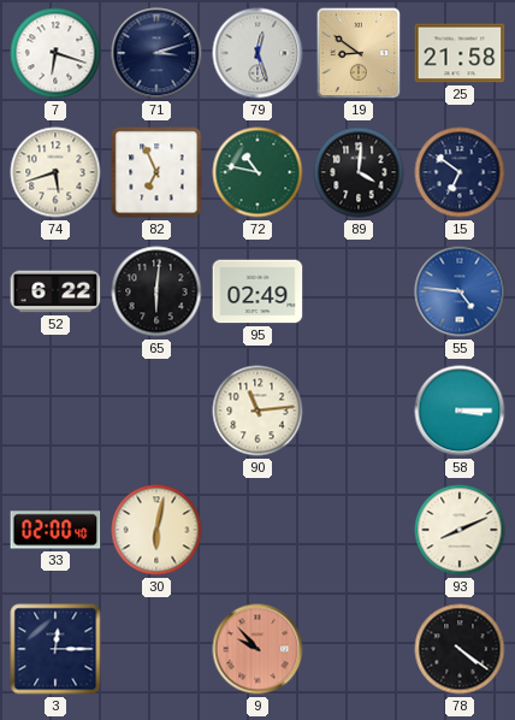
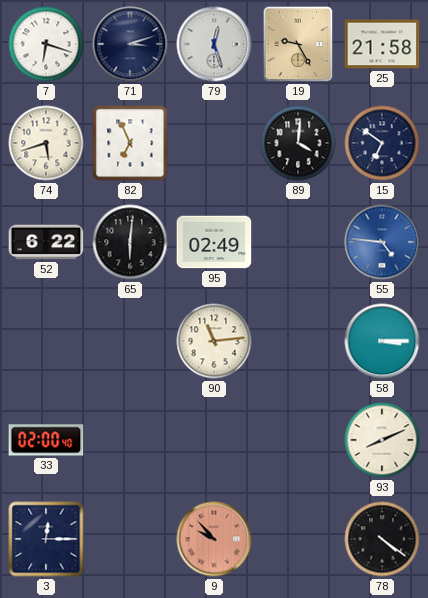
19: 8:51 -> 9:25
72: 10:47 -> none
30: 6:02 -> none
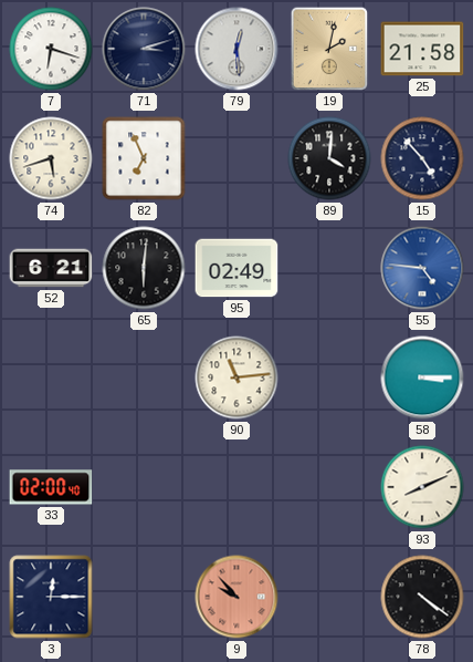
79: 12:27 -> 12:29
19: 9:25 -> 2:02
15: 6:51 -> 4:53
52: 6:22 -> 6:21
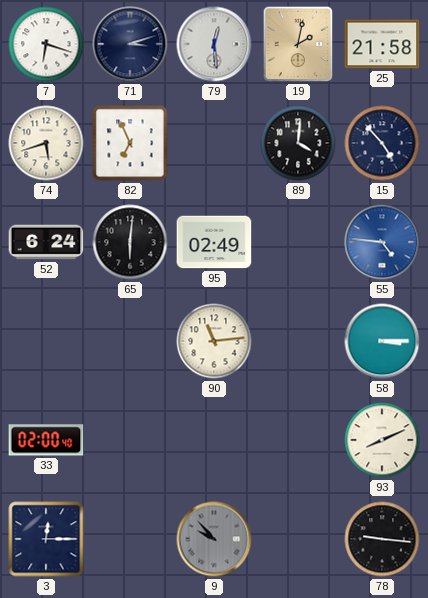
52: 6:21 -> 6:24
9 dial: salmon -> grey
78: 4:21 -> 9:16
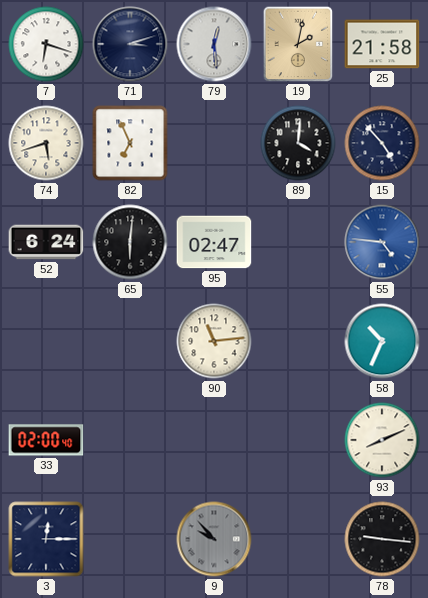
95: 02:49 -> 02:47
58: 3:15 -> 10:34
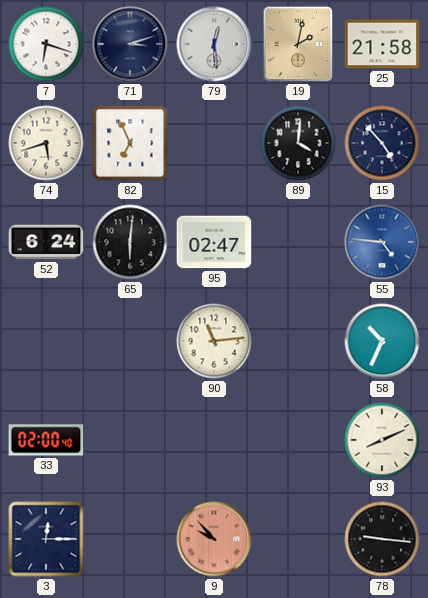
9 dial: grey -> salmon
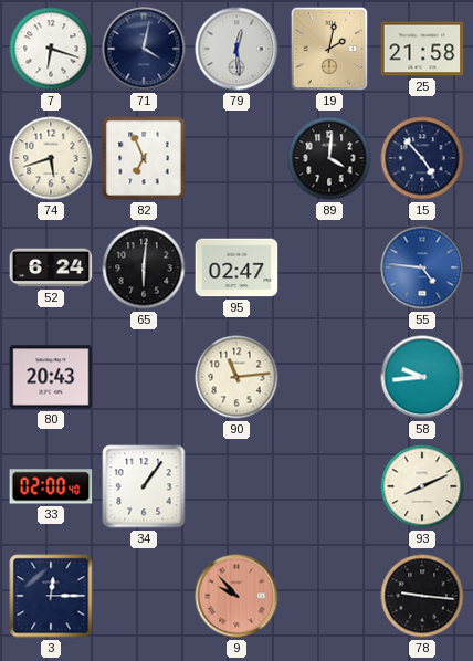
71: 3:12 -> 4:02
80: none -> 20:43
58: 10:34 -> 9:44
34: none -> 1:06
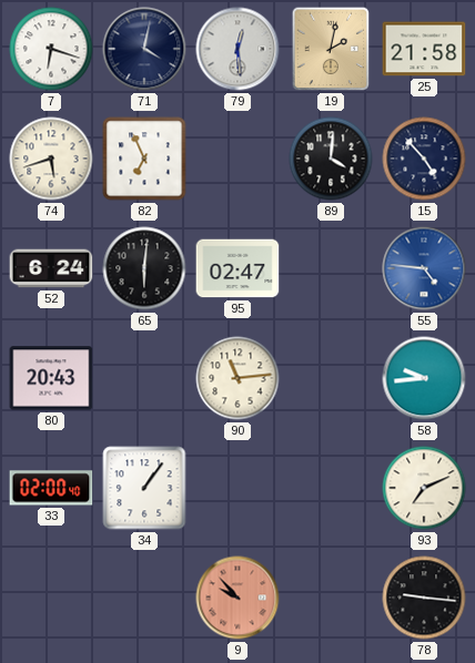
93: 8:11 -> 7:11
3: 12:15 -> none
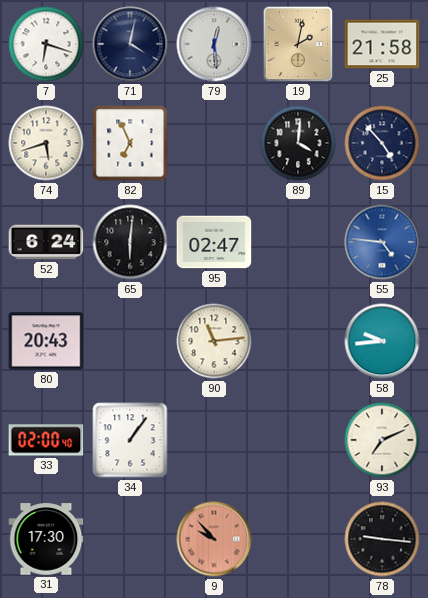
31: none -> 17:30
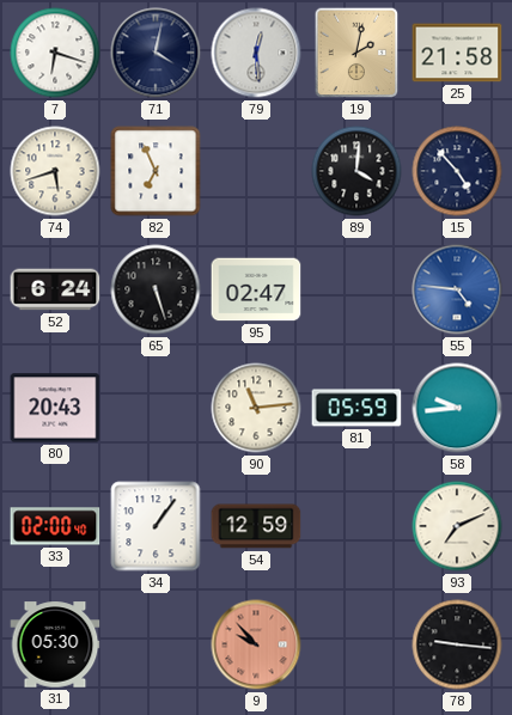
65: 6:01 -> 5:27
81: none -> 05:59
54: none -> 12:59
31: 17:30 -> 05:30
